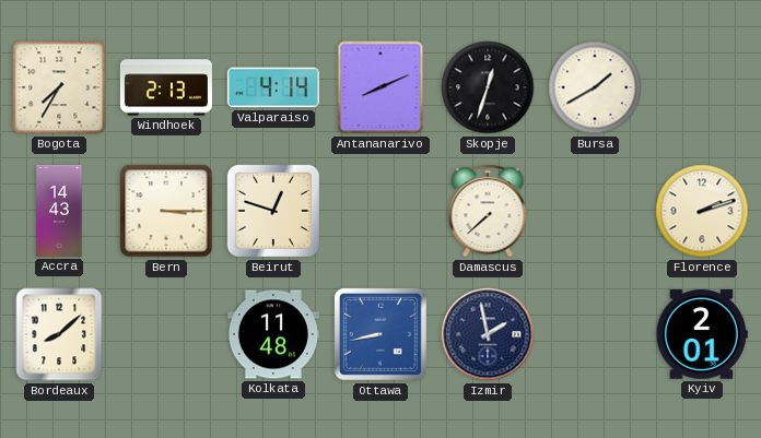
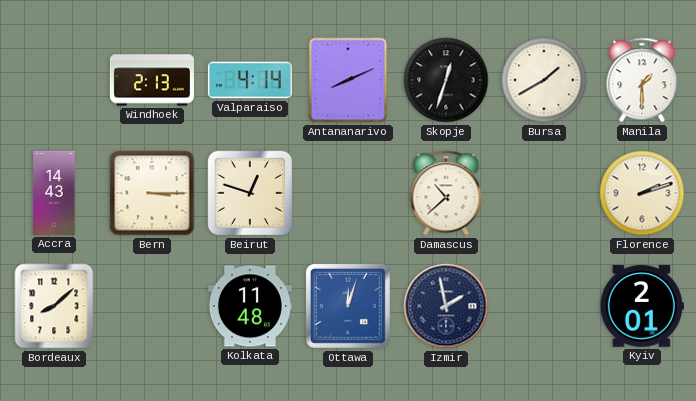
Bogota: 7:35 -> none
Manila: none -> 1:30
Damascus: 7:38 -> 10:38
Ottawa: 8:43 -> 12:03
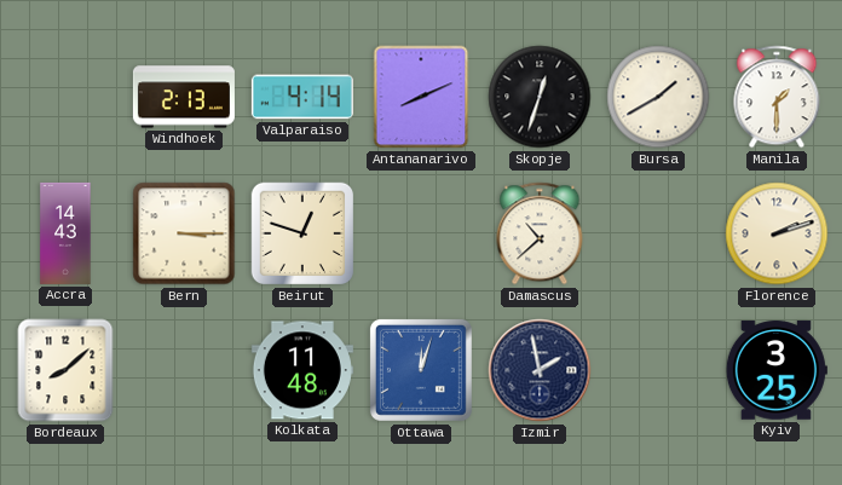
Kyiv: 2:01 -> 3:25
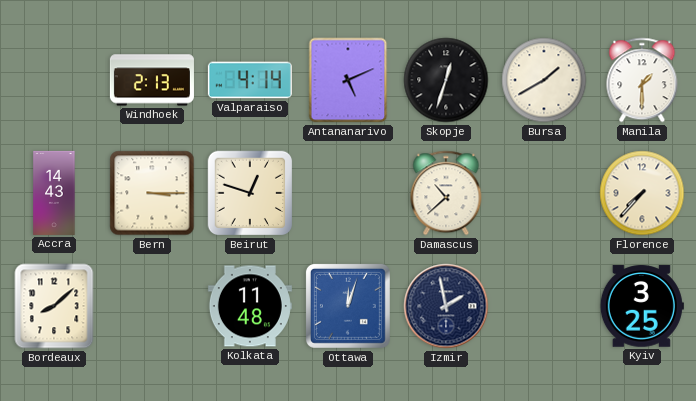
Antananarivo: 8:11 -> 5:11
Florence: 2:12 -> 7:37
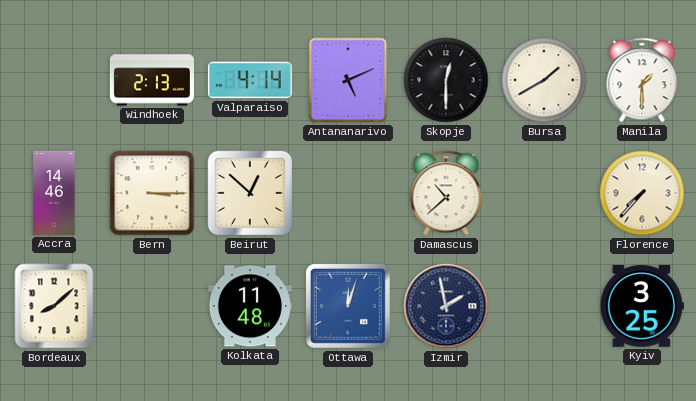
Skopje: 12:33 -> 12:30
Accra: 14:43 -> 14:46
Beirut: 12:48 -> 12:52
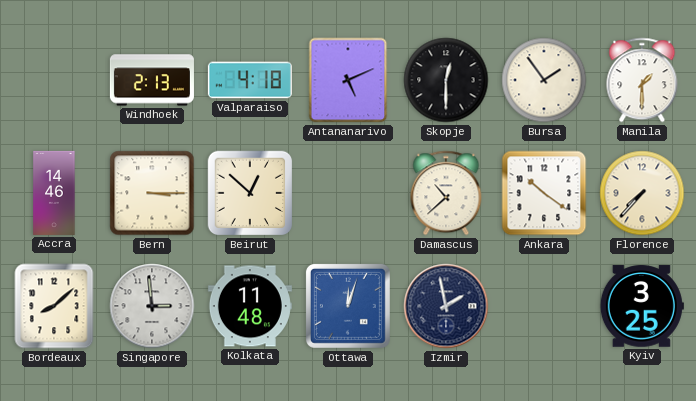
Valparaiso: 4:14 -> 4:18
Bursa: 1:40 -> 1:54
Ankara: none -> 10:21
Singapore: none -> 2:59
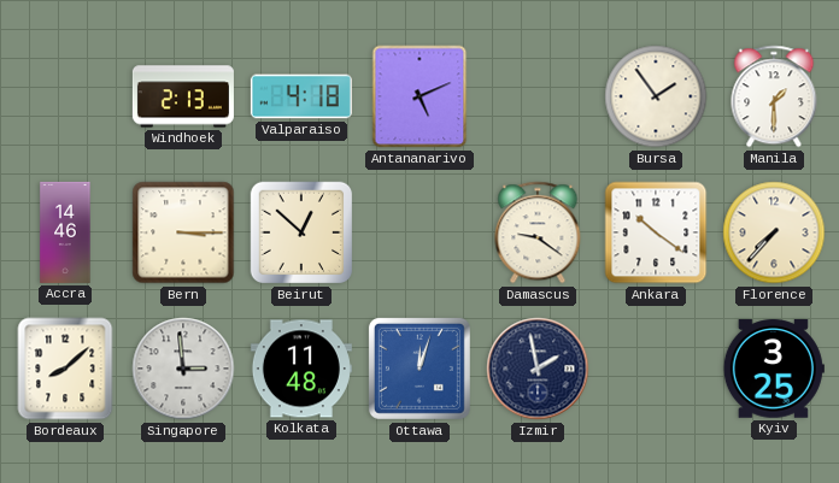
Skopje: 12:30 -> none
Damascus: 10:38 -> 9:21
